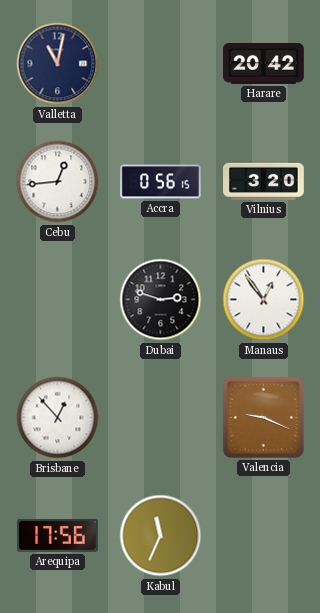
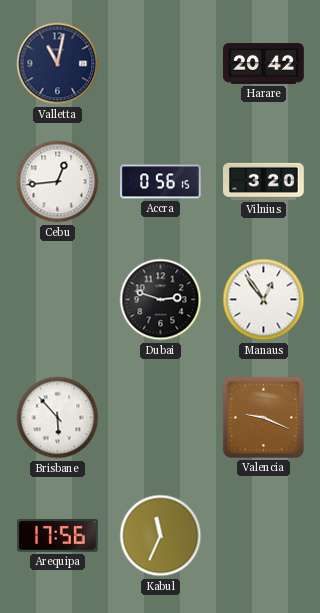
Brisbane: 12:53 -> 5:53
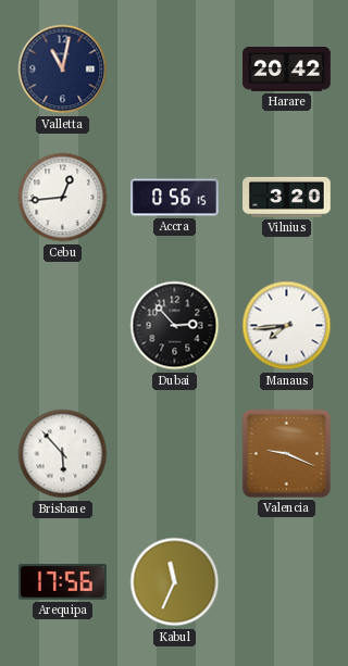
Dubai: 2:48 -> 2:53
Manaus: 12:54 -> 7:44
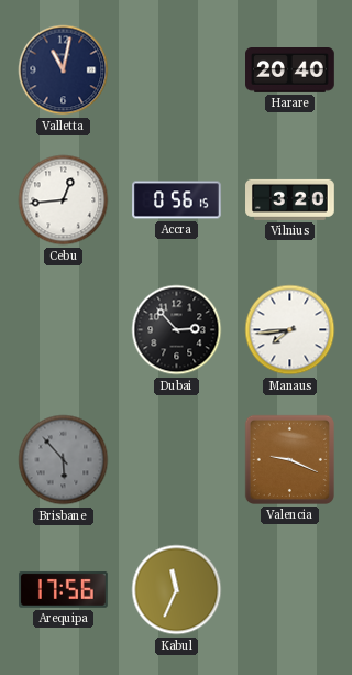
Harare: 20:42 -> 20:40
Brisbane dial: white -> grey
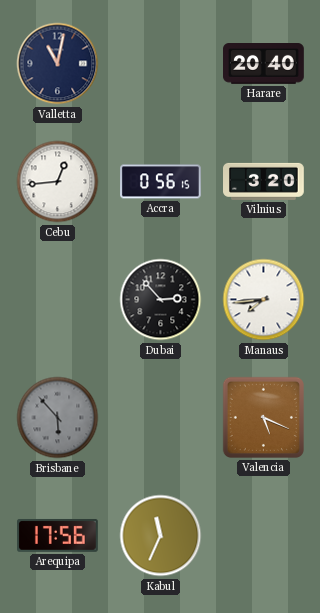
Valencia: 9:19 -> 5:19
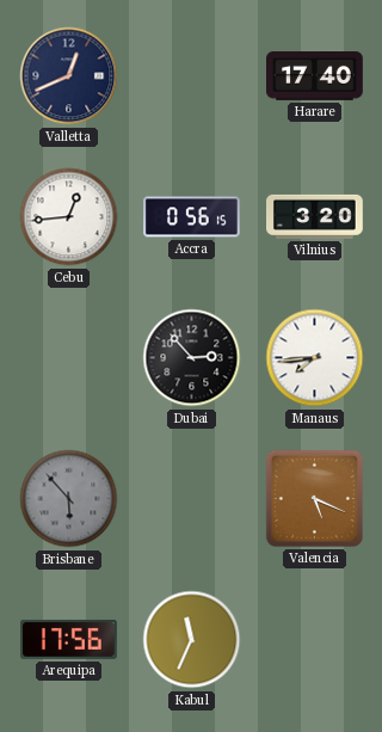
Valletta: 11:02 -> 12:41
Harare: 20:40 -> 17:40
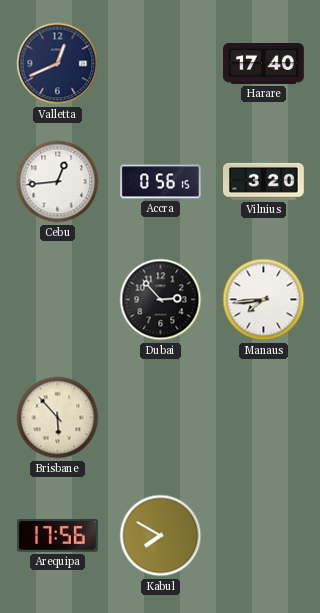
Brisbane dial: grey -> cream
Valencia: 5:19 -> none
Kabul: 11:34 -> 7:50
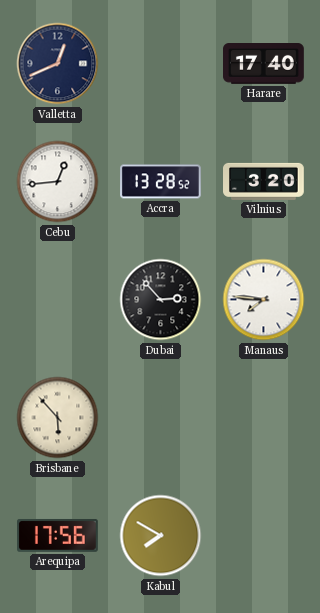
Accra: 0:56 -> 13:28
Manaus: 7:44 -> 7:46
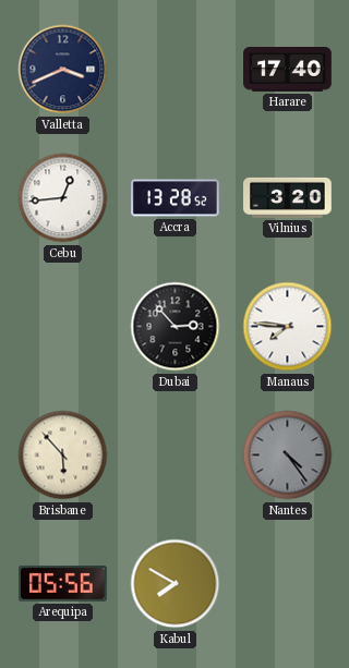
Valletta: 12:41 -> 3:41
Nantes: none -> 4:24
Arequipa: 17:56 -> 05:56
